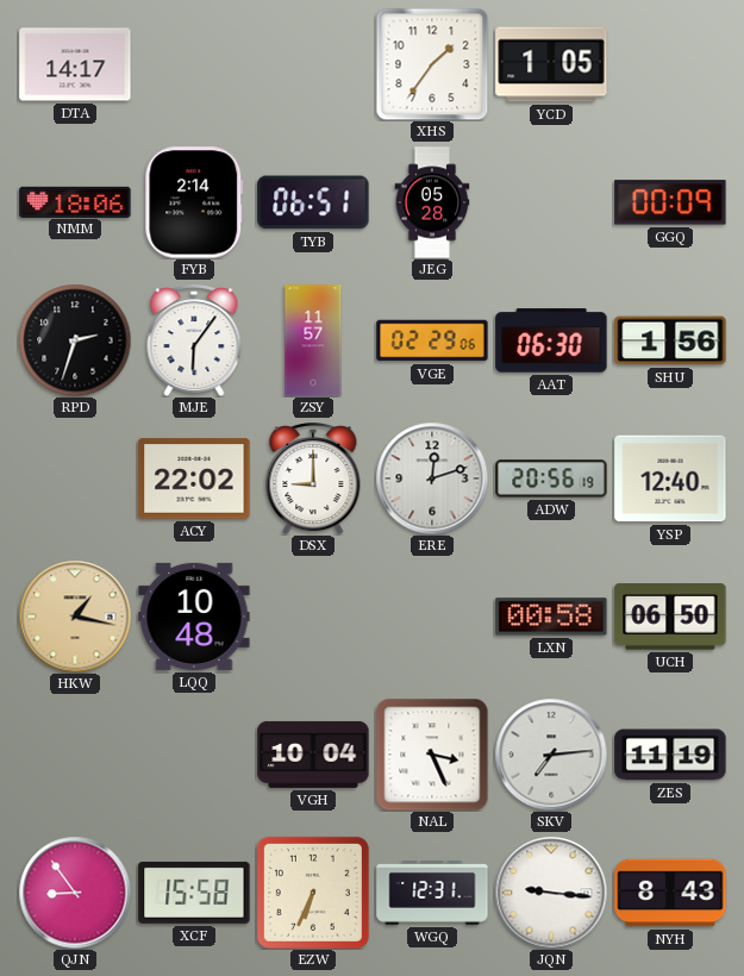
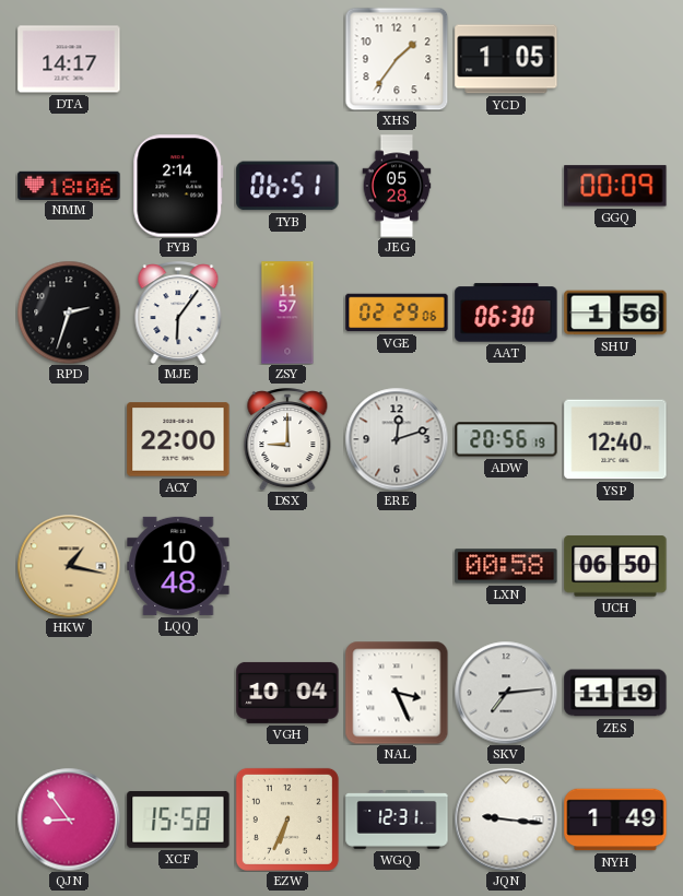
ACY: 22:02 -> 22:00
NYH: 8:43 -> 1:49
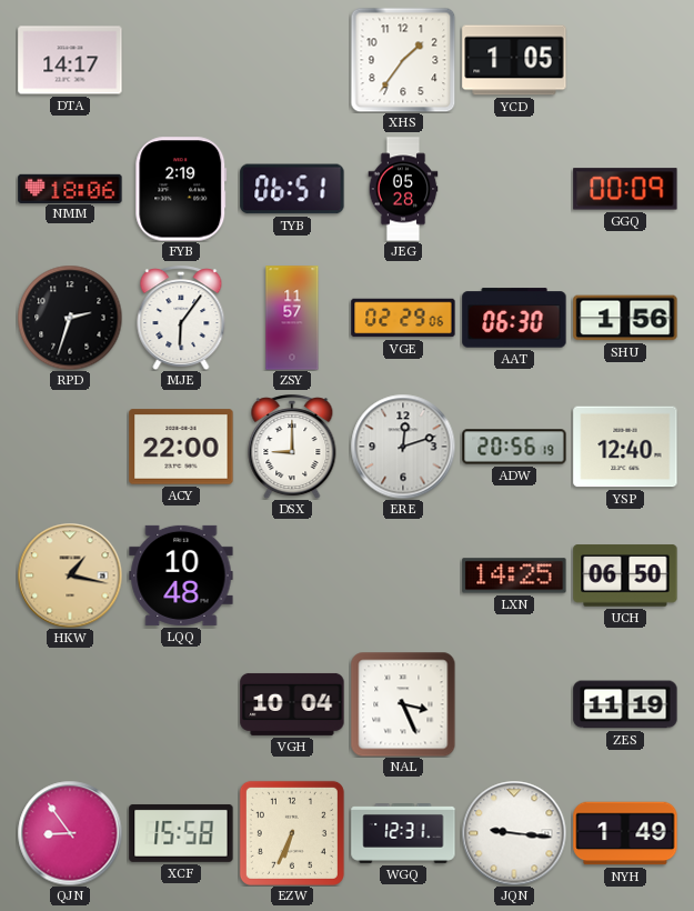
FYB: 2:14 -> 2:19
LXN: 00:58 -> 14:25
SKV: 7:14 -> none
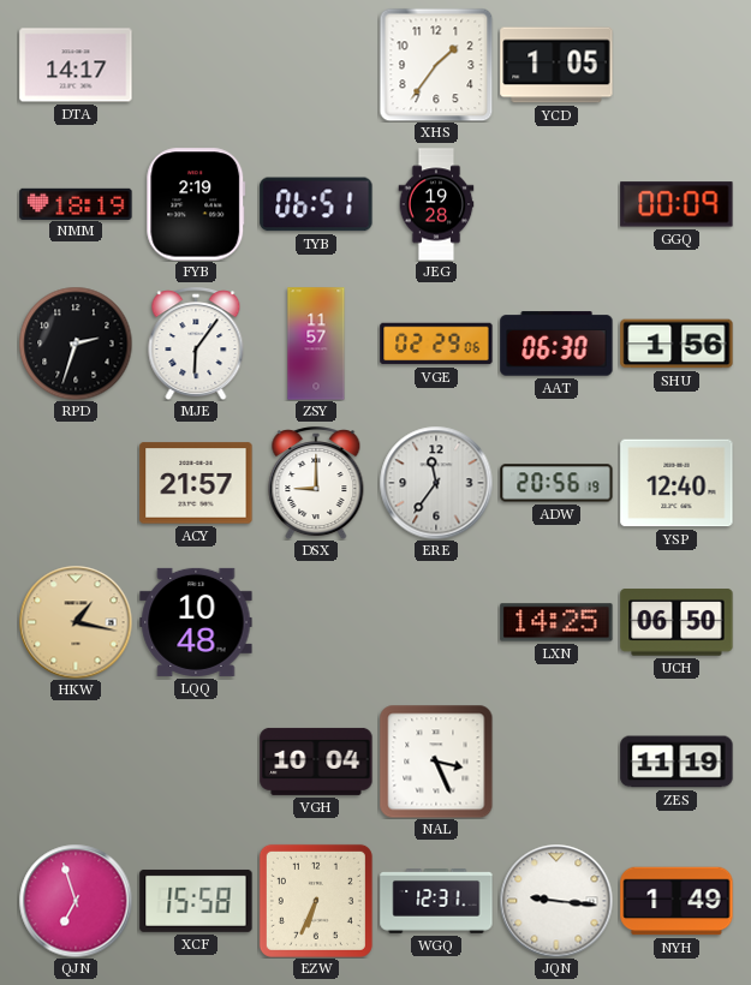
NMM: 18:06 -> 18:19
JEG: 05:28 -> 19:28
ACY: 22:00 -> 21:57
ERE: 12:12 -> 11:36
QJN: 8:54 -> 6:57
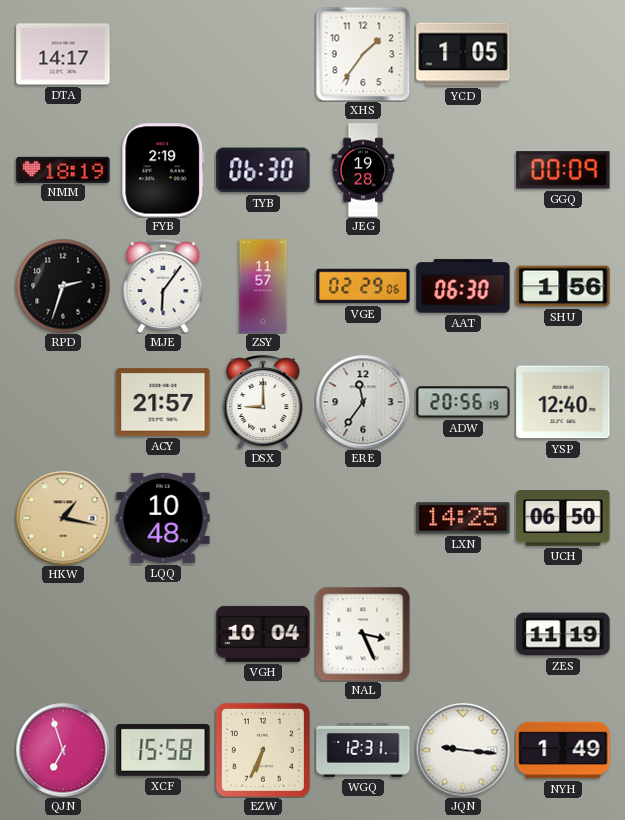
TYB: 06:51 -> 06:30
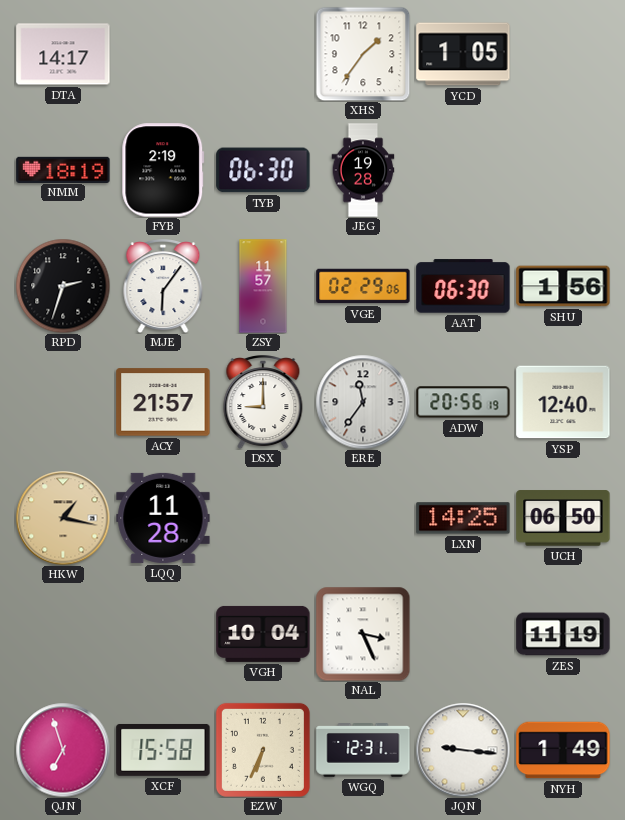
GGQ: 00:09 -> none
LQQ: 10:48 -> 11:28
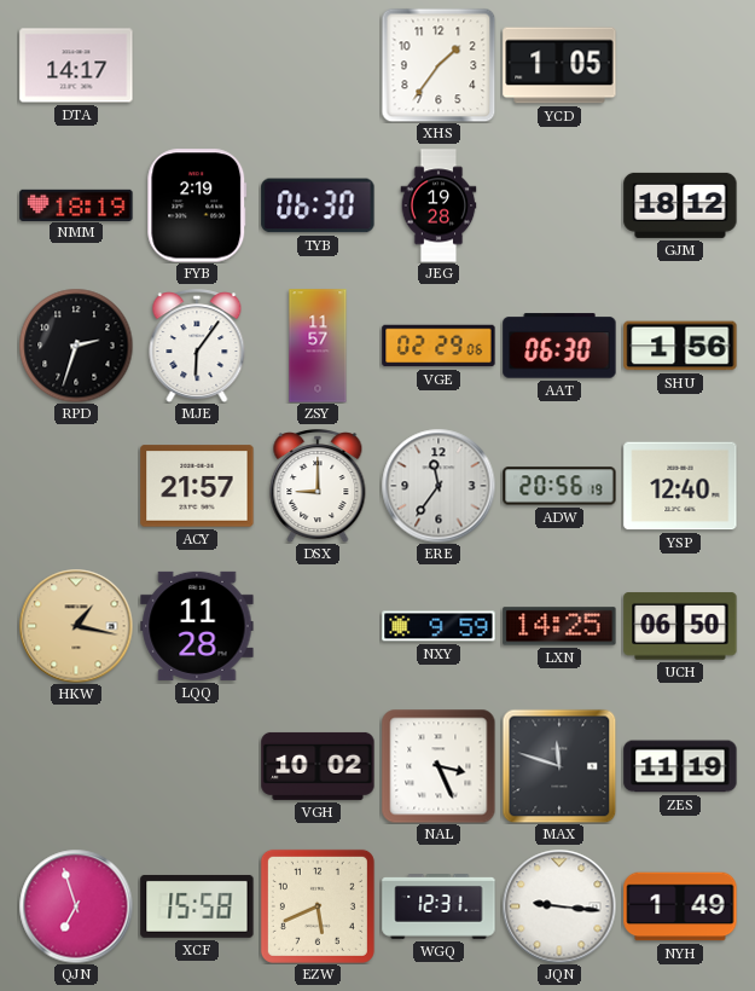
GJM: none -> 18:12
NXY: none -> 9:59
VGH: 10:04 -> 10:02
MAX: none -> 11:48
EZW: 6:34 -> 5:41
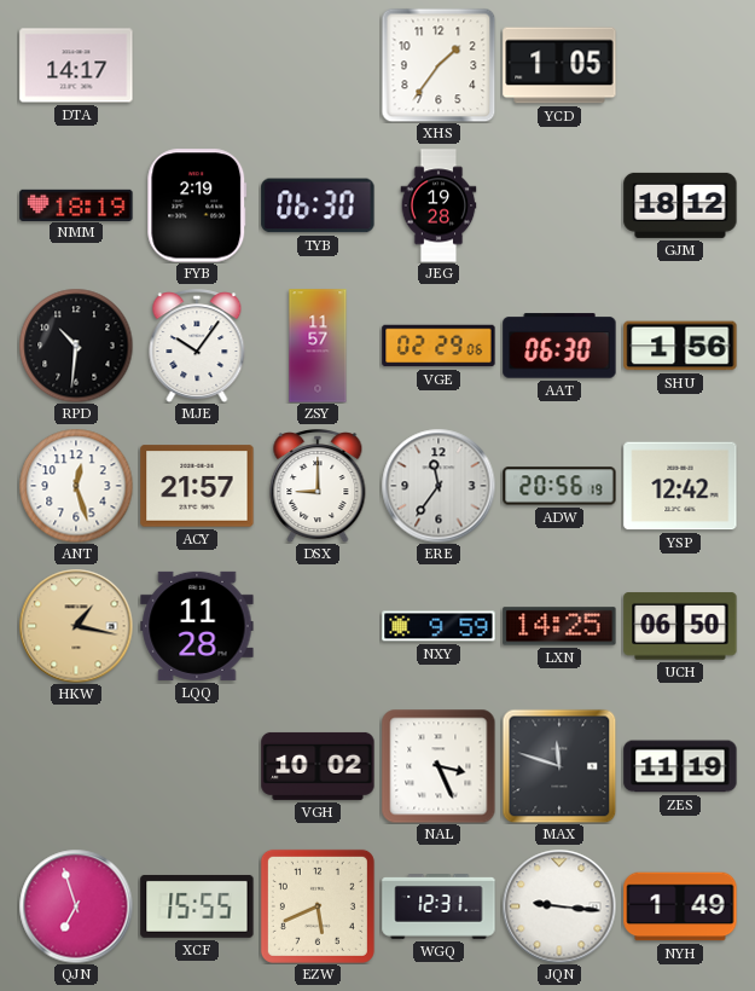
RPD: 2:33 -> 10:31
MJE: 6:06 -> 10:06
ANT: none -> 12:27
YSP: 12:40 -> 12:42
XCF: 15:58 -> 15:55
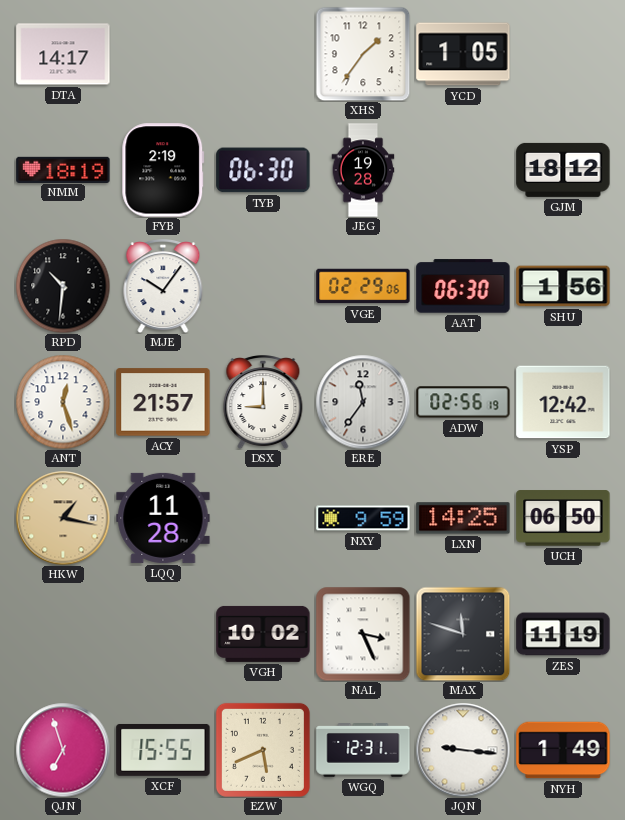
ZSY: 11:57 -> none
ADW: 20:56 -> 02:56
